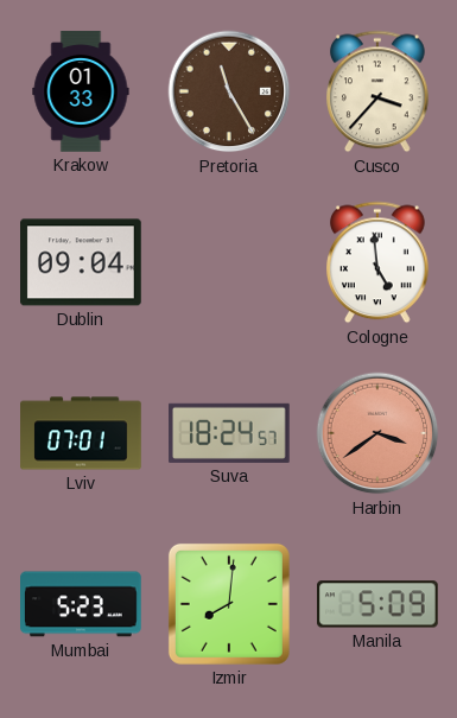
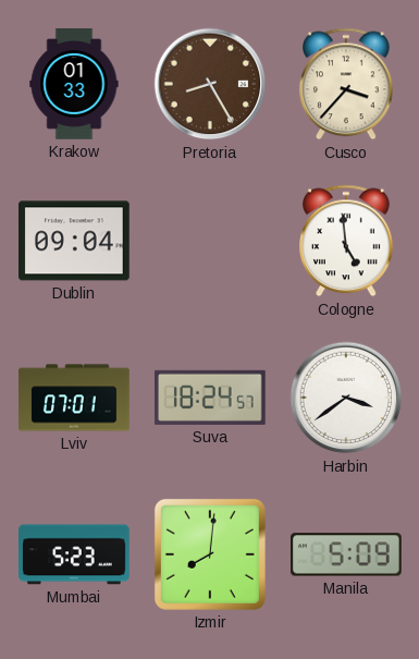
Pretoria: 11:25 -> 8:25
Harbin dial: salmon -> white
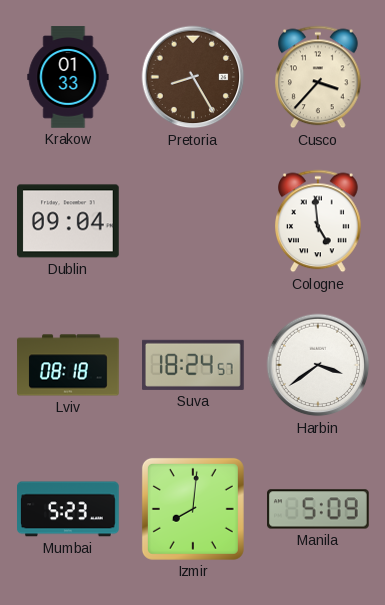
Lviv: 07:01 -> 08:18
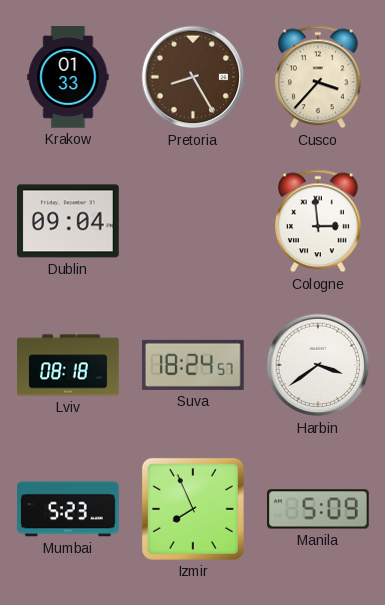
Cologne: 4:59 -> 2:59
Izmir: 8:01 -> 7:56
